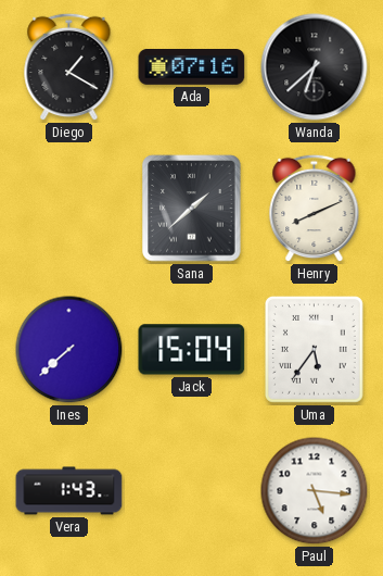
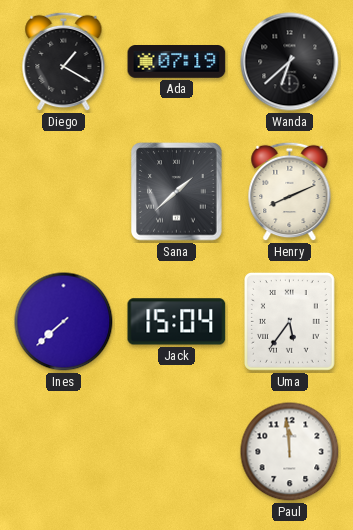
Ada: 07:16 -> 07:19
Vera: 1:43 -> none
Paul: 5:16 -> 11:59
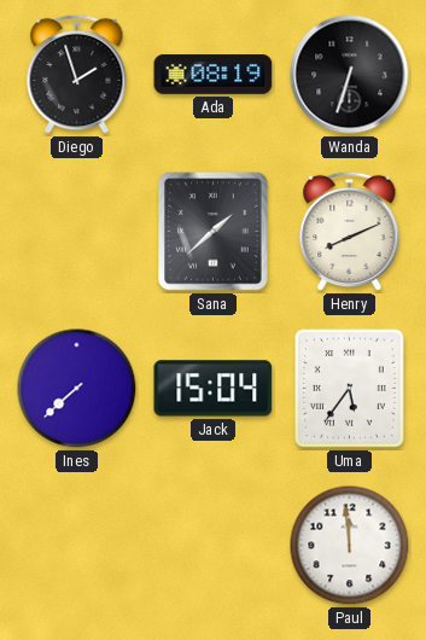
Diego: 1:20 -> 1:57
Ada: 07:19 -> 08:19
Wanda: 6:38 -> 6:33
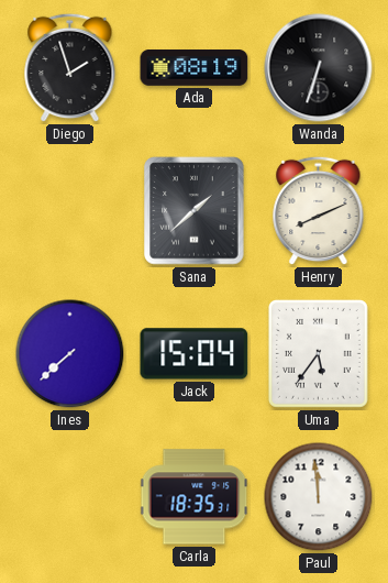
Carla: none -> 18:35
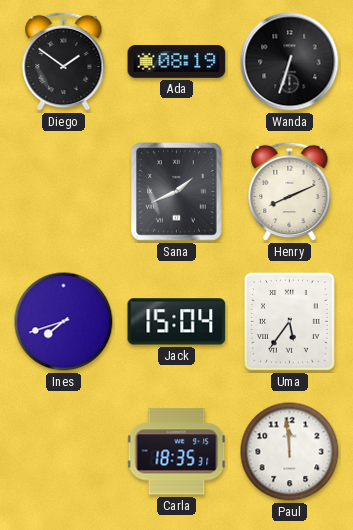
Diego: 1:57 -> 1:51
Sana: 1:38 -> 1:41
Ines: 7:38 -> 7:42
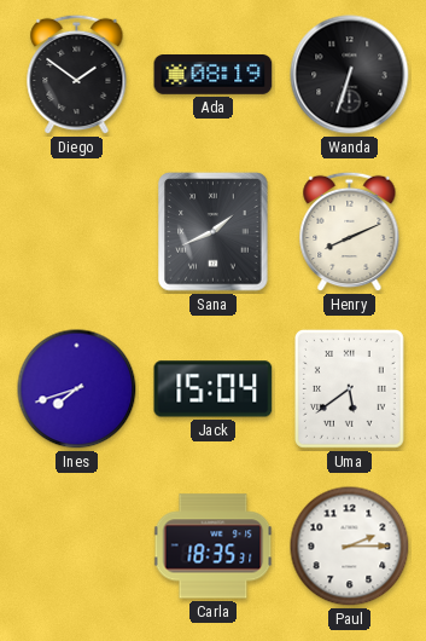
Uma: 5:36 -> 5:39
Paul: 11:59 -> 2:15
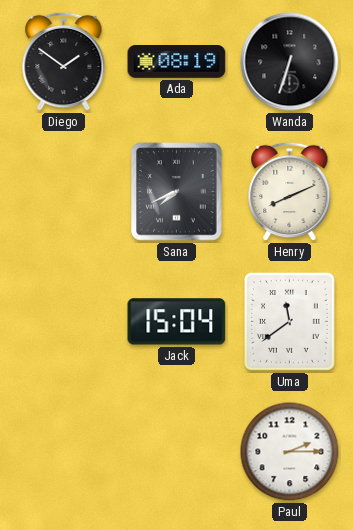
Sana: 1:41 -> 7:41
Ines: 7:42 -> none
Uma: 5:39 -> 11:39
Carla: 18:35 -> none
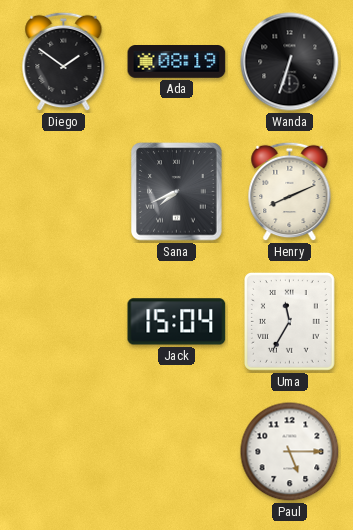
Uma: 11:39 -> 11:35
Paul: 2:15 -> 5:15
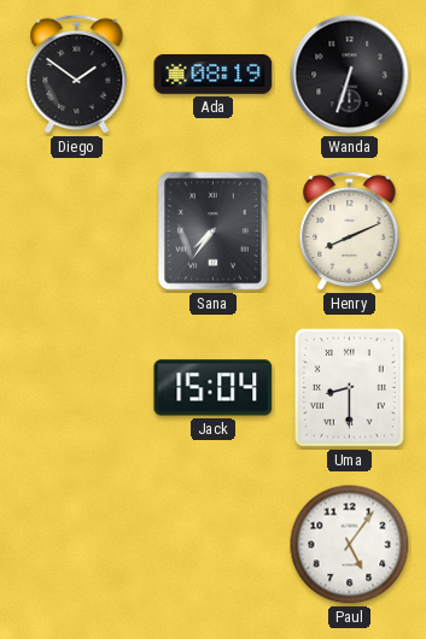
Sana: 7:41 -> 7:36
Uma: 11:35 -> 8:30
Paul: 5:15 -> 5:06
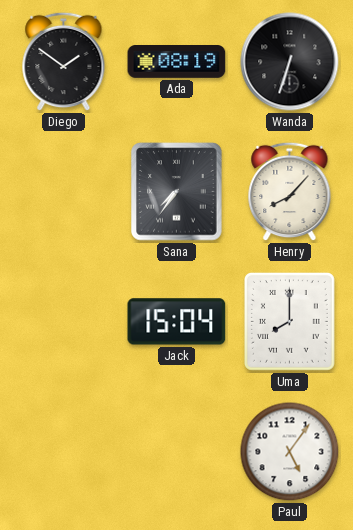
Henry: 8:11 -> 8:07
Uma: 8:30 -> 8:00
